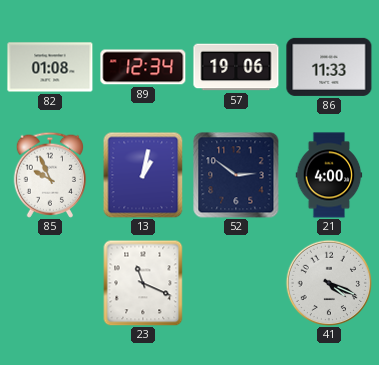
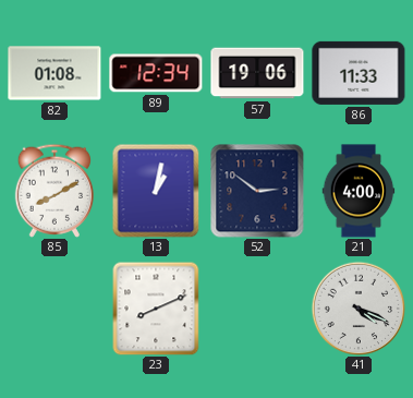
85: 9:56 -> 8:10
23: 11:19 -> 8:11
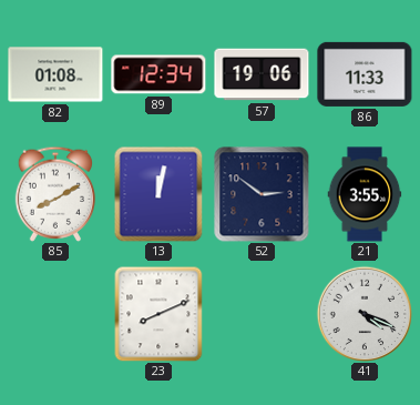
13: 1:02 -> 12:02
21: 4:00 -> 3:55
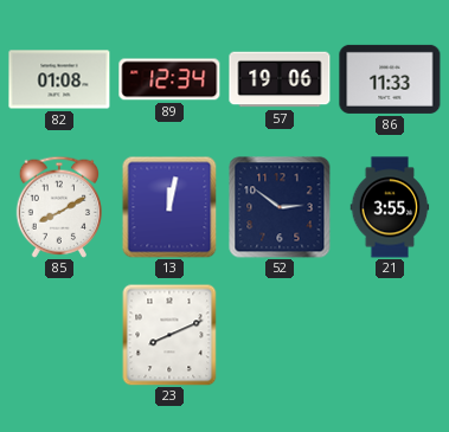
41: 4:19 -> none
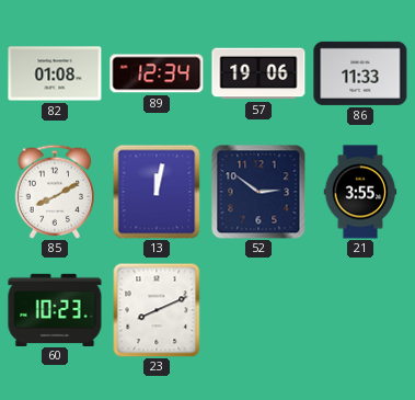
60: none -> 10:23
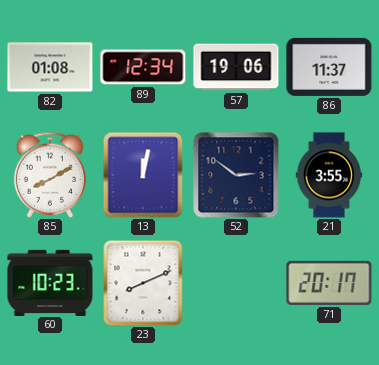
86: 11:33 -> 11:37
71: none -> 20:17
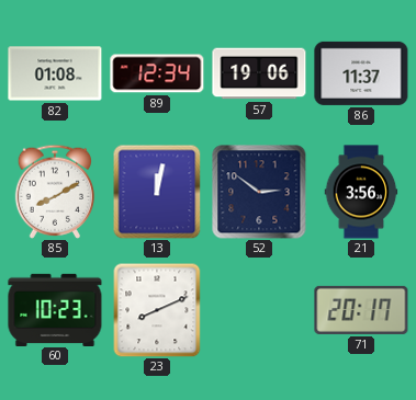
21: 3:55 -> 3:56
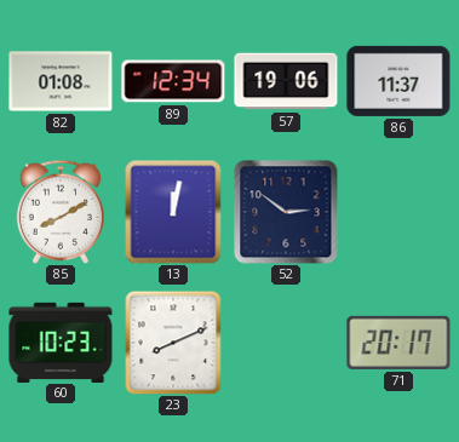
21: 3:56 -> none
